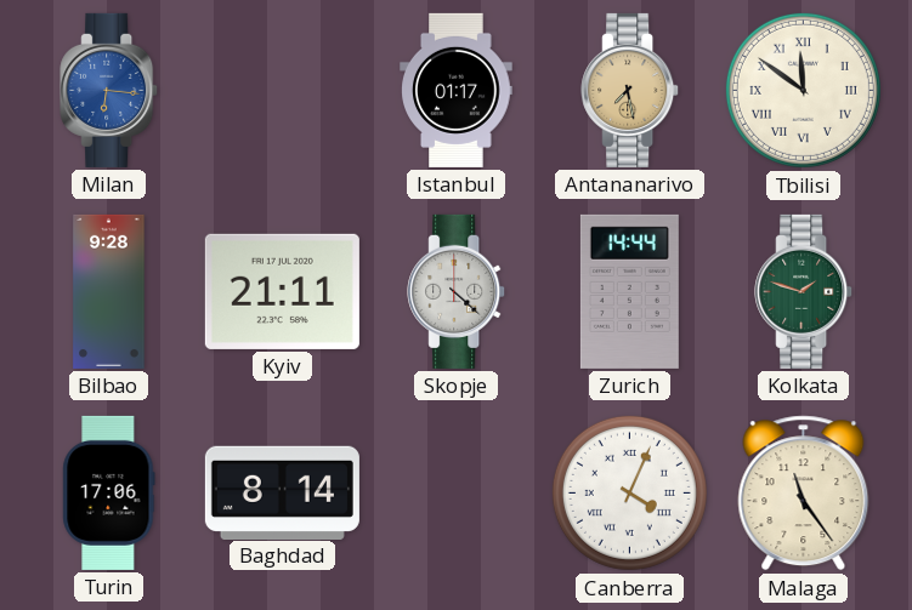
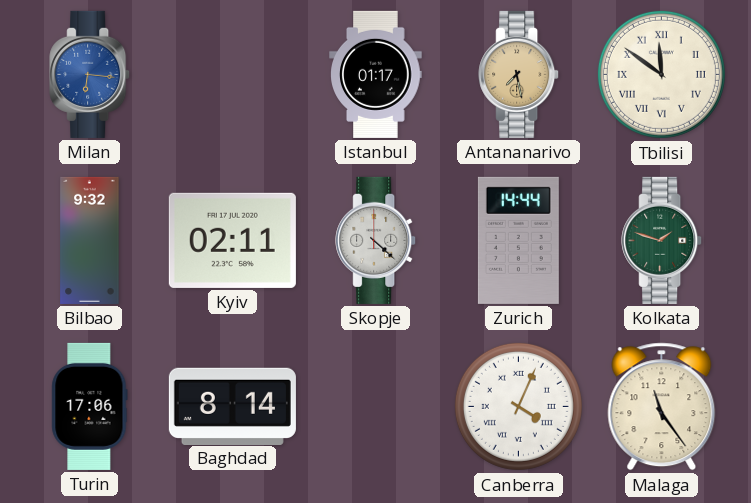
Bilbao: 9:28 -> 9:32
Kyiv: 21:11 -> 02:11
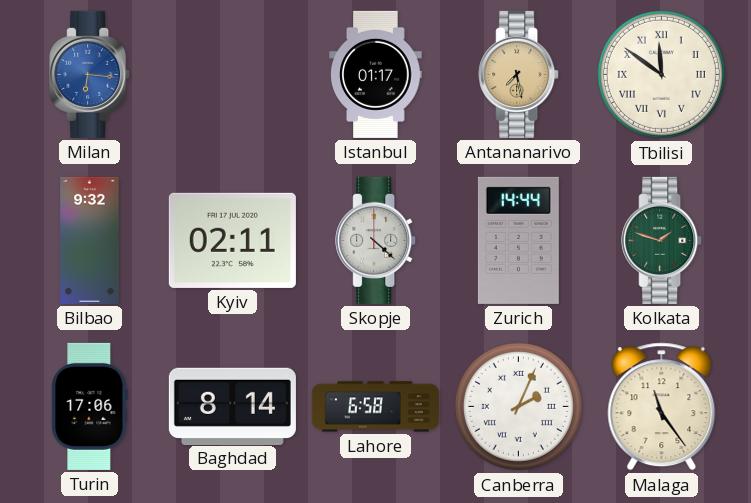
Lahore: none -> 6:58
Canberra: 4:04 -> 2:04
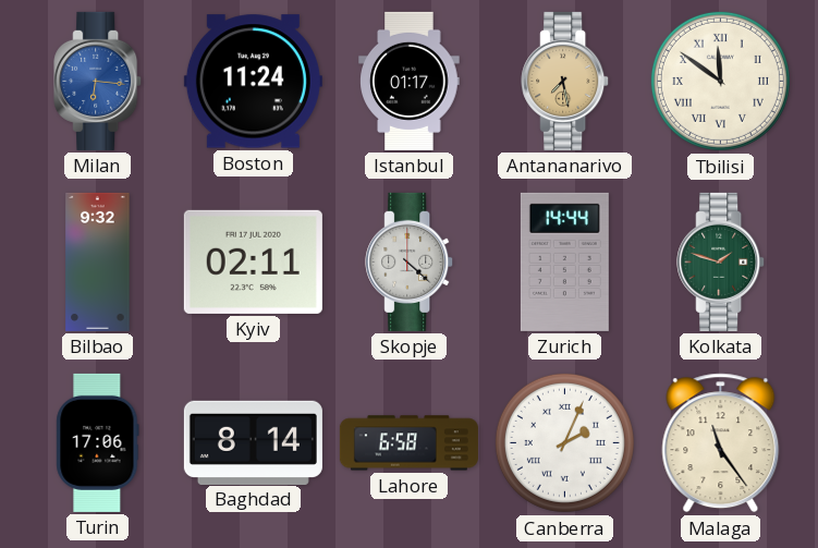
Boston: none -> 11:24
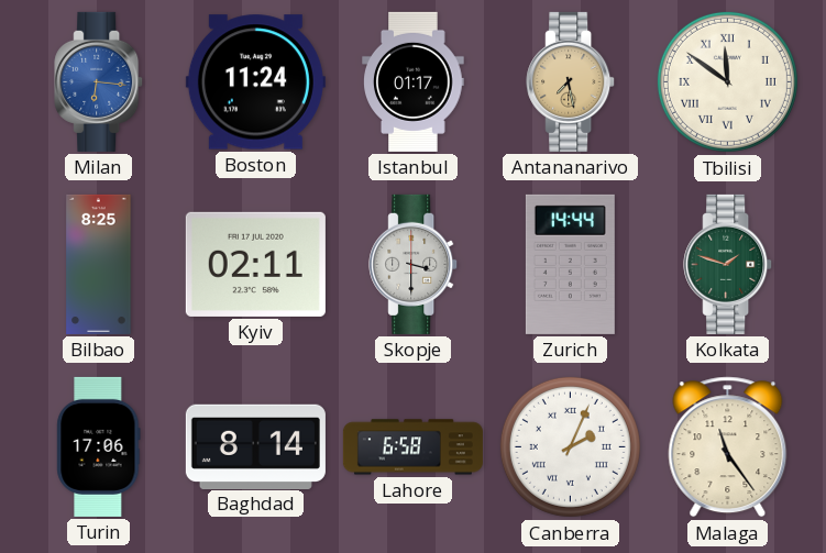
Bilbao: 9:32 -> 8:25
Skopje: 4:22 -> 3:30
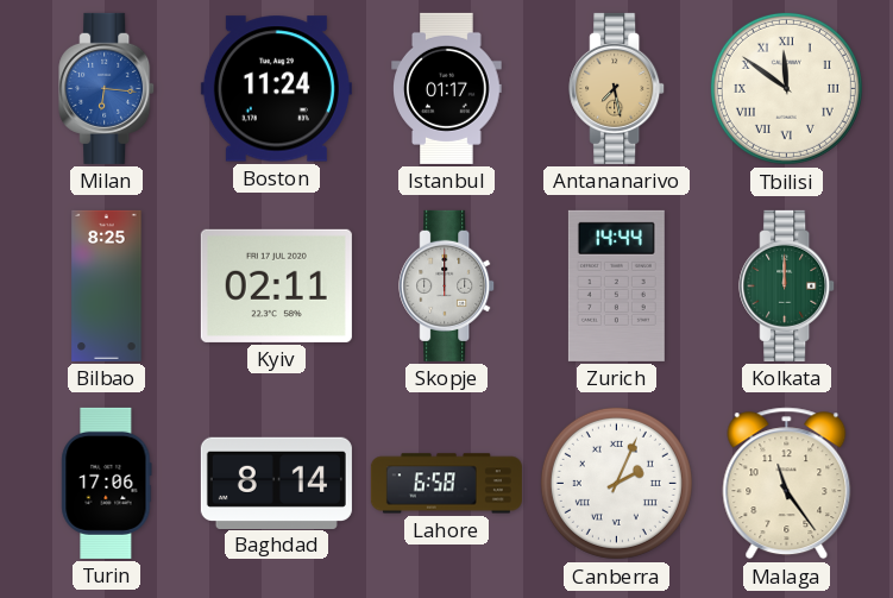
Skopje: 3:30 -> 12:00
Kolkata: 1:48 -> 12:00
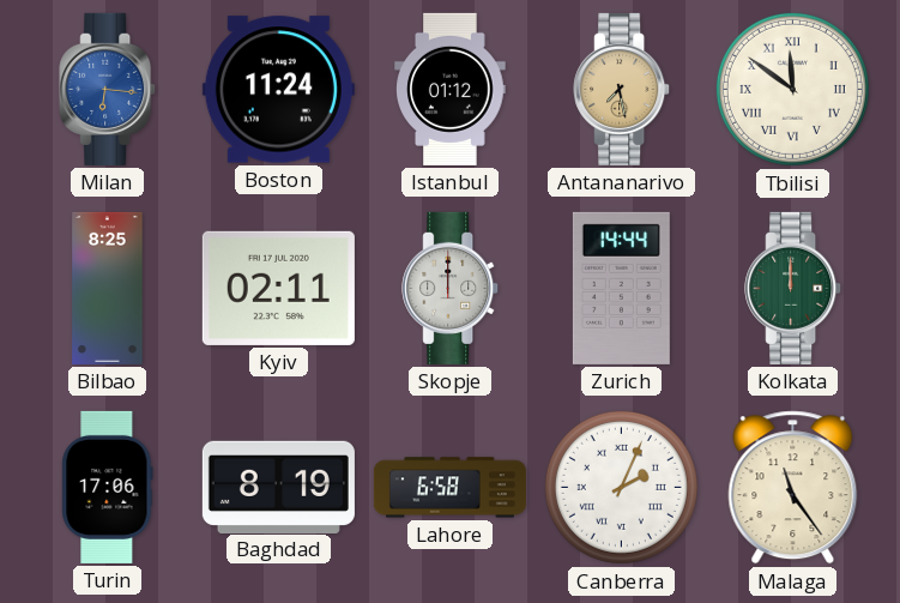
Istanbul: 01:17 -> 01:12
Baghdad: 8:14 -> 8:19
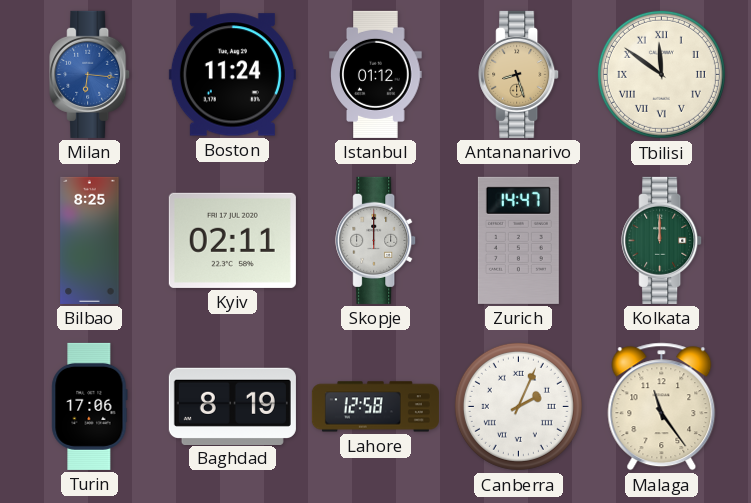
Antananarivo: 7:28 -> 8:27
Zurich: 14:44 -> 14:47
Lahore: 6:58 -> 12:58
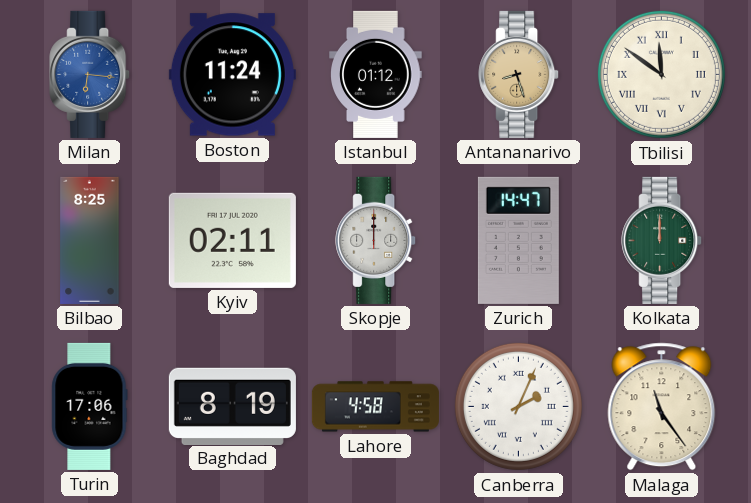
Lahore: 12:58 -> 4:58
